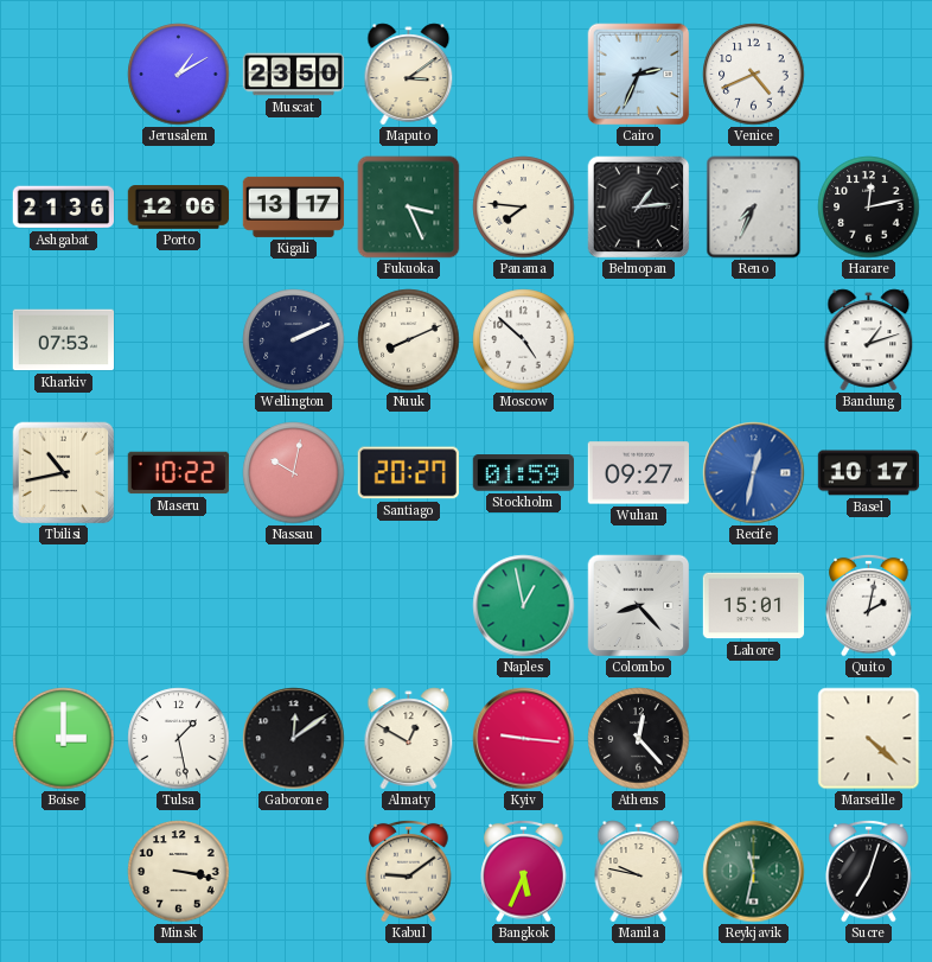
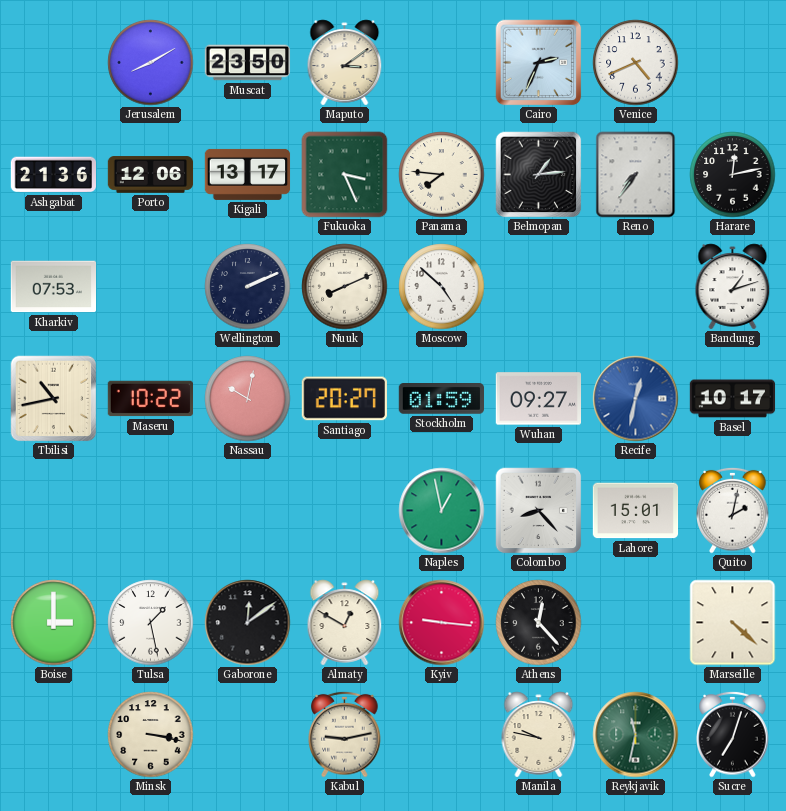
Jerusalem: 1:10 -> 8:10
Reno: 7:34 -> 7:36
Kabul: 9:09 -> 9:13
Bangkok: 5:34 -> none
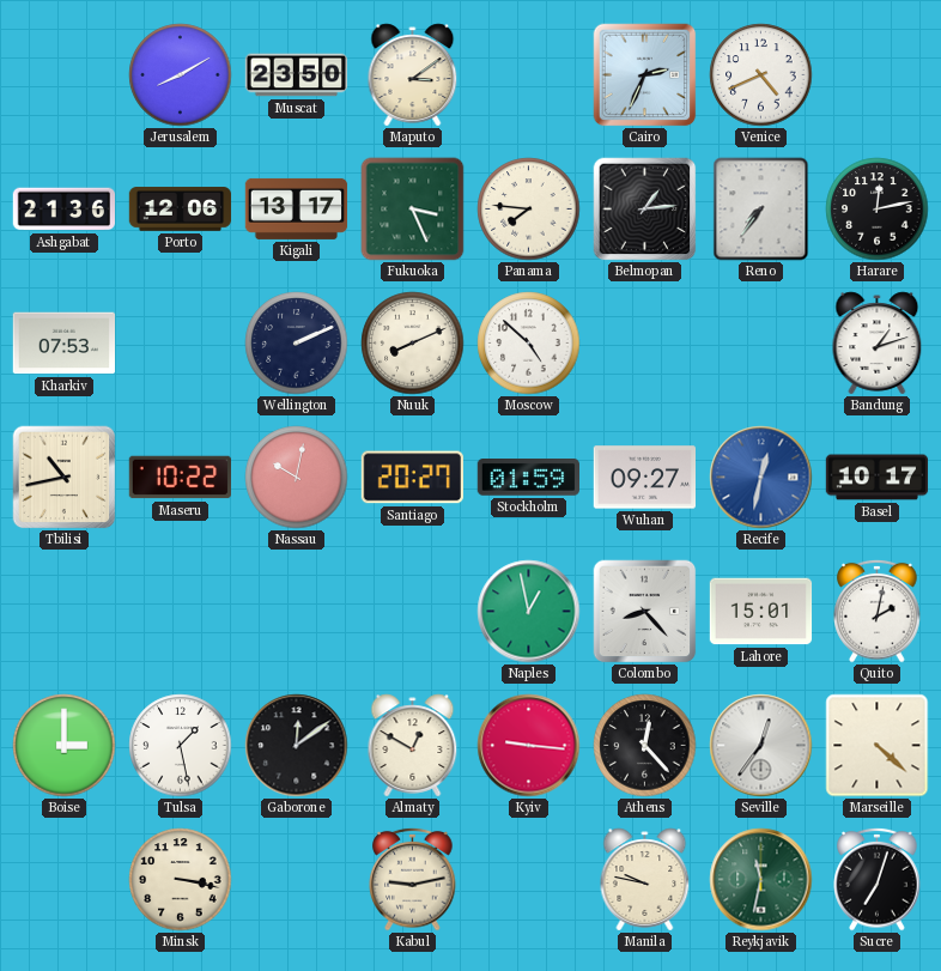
Seville: none -> 12:36
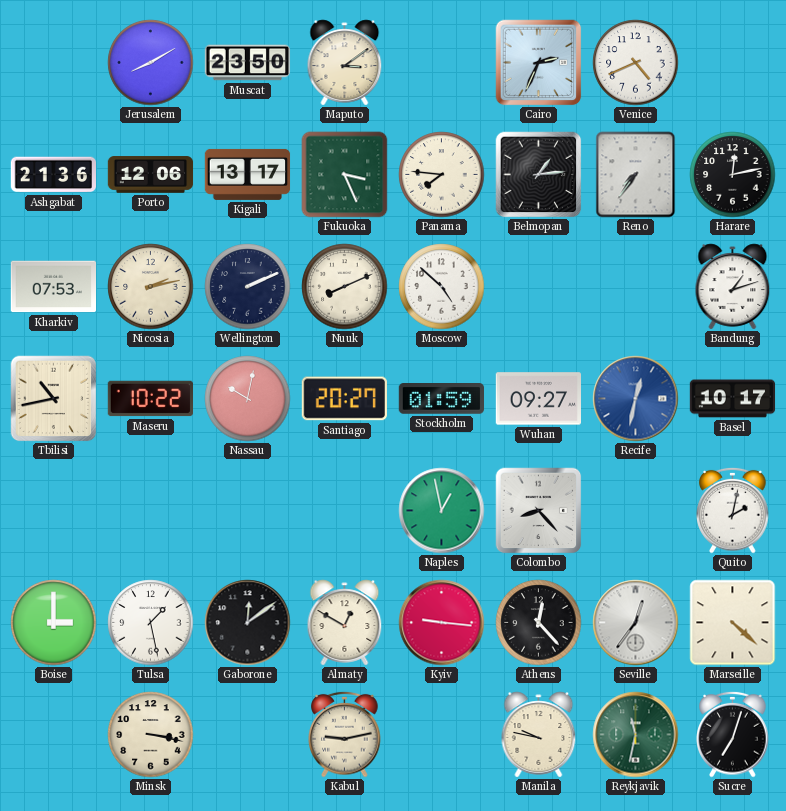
Nicosia: none -> 2:13
Lahore: 15:01 -> none
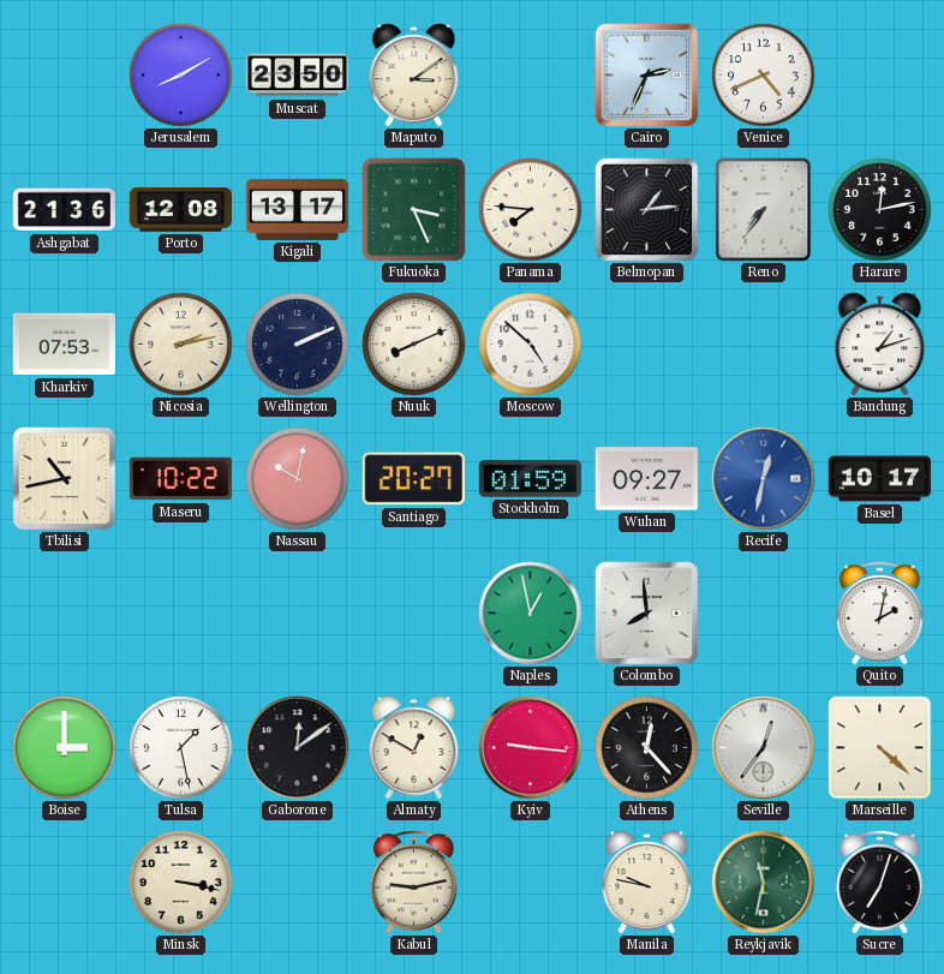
Porto: 12:06 -> 12:08
Colombo: 8:23 -> 7:59
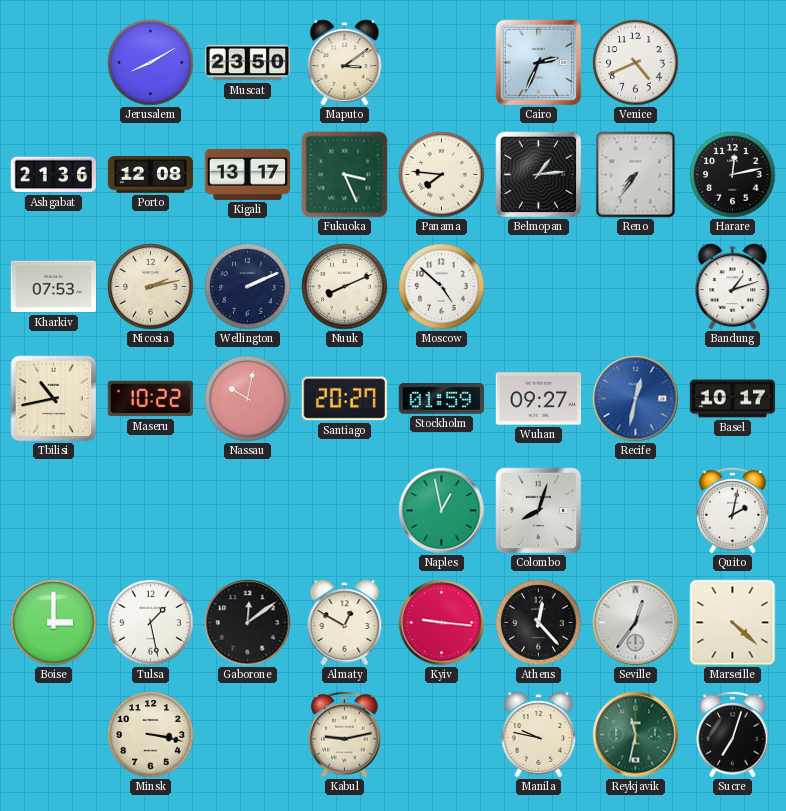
Colombo: 7:59 -> 8:03
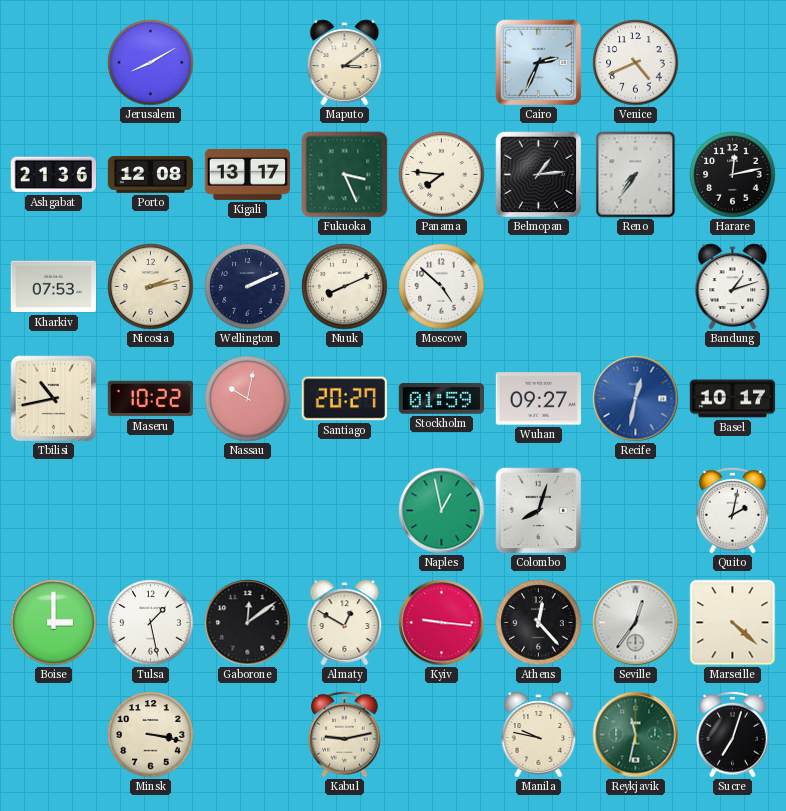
Muscat: 23:50 -> none
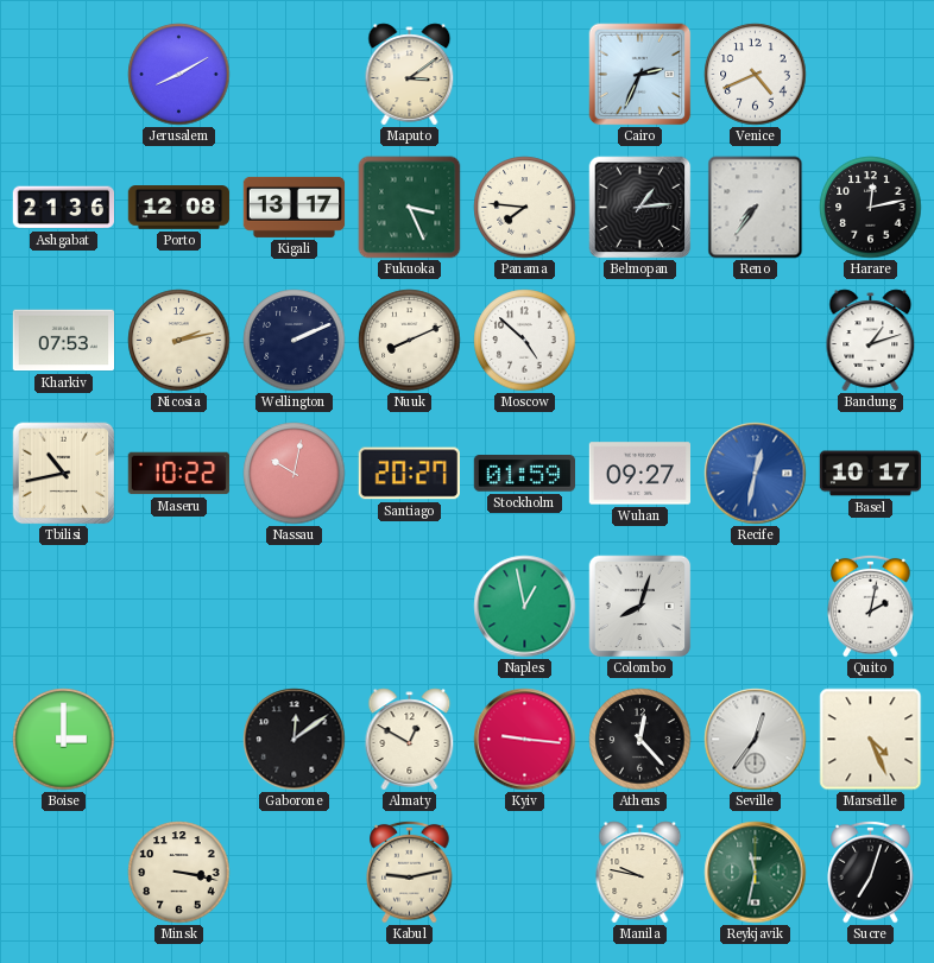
Tulsa: 1:28 -> none
Marseille: 4:22 -> 4:26
